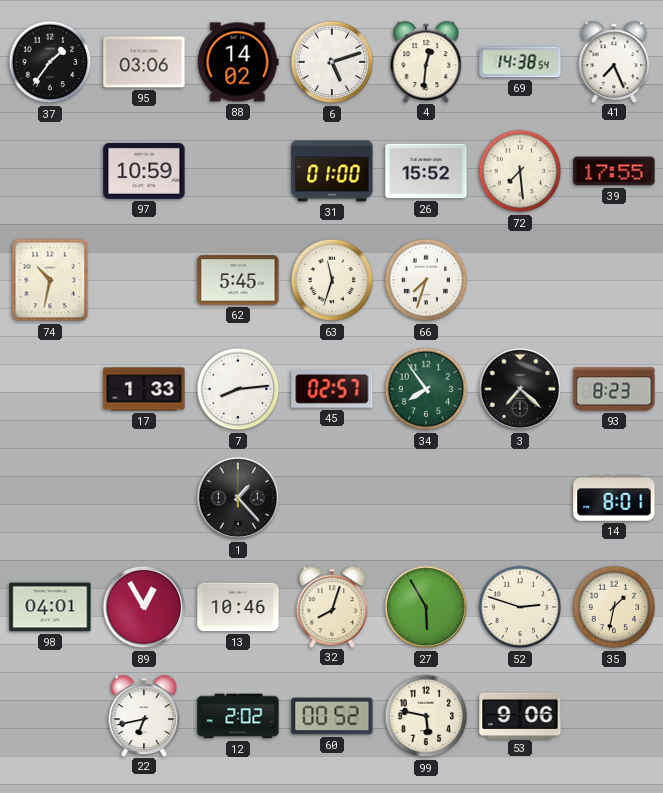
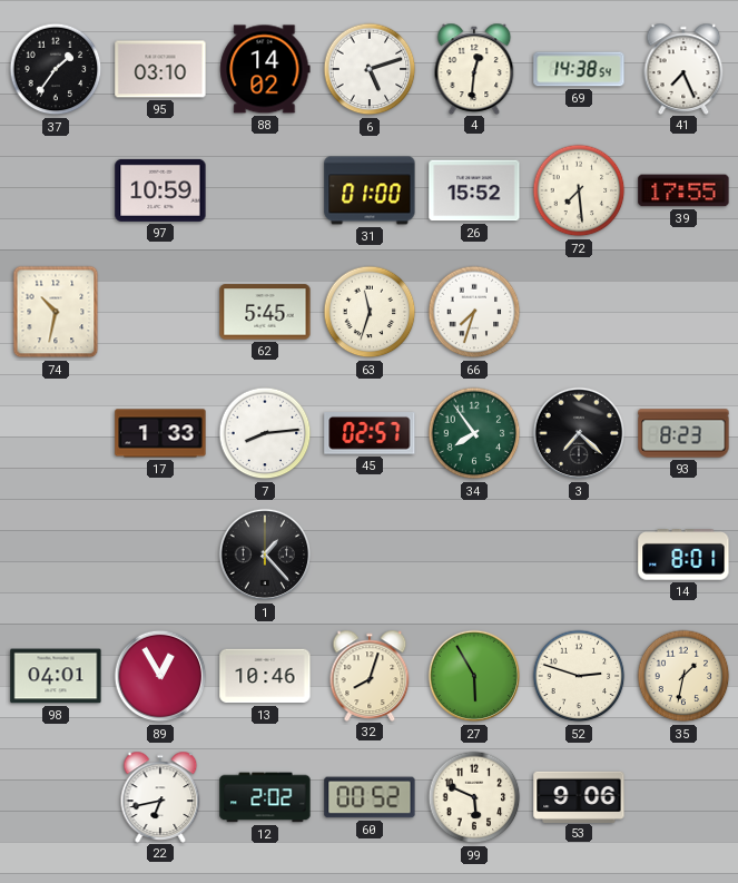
95: 03:06 -> 03:10
99: 5:47 -> 5:49
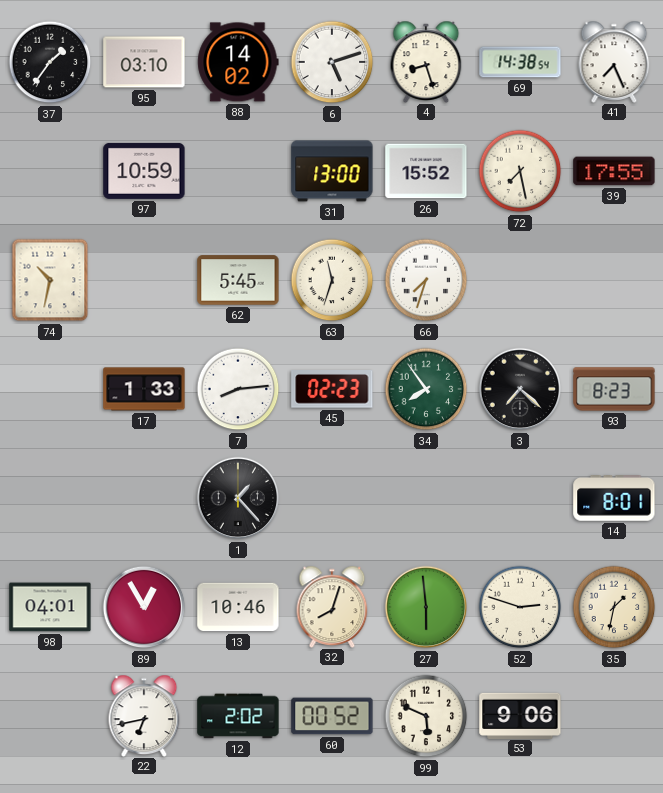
4: 12:31 -> 8:27
31: 01:00 -> 13:00
72: 7:29 -> 7:28
45: 02:57 -> 02:23
27: 5:55 -> 5:59
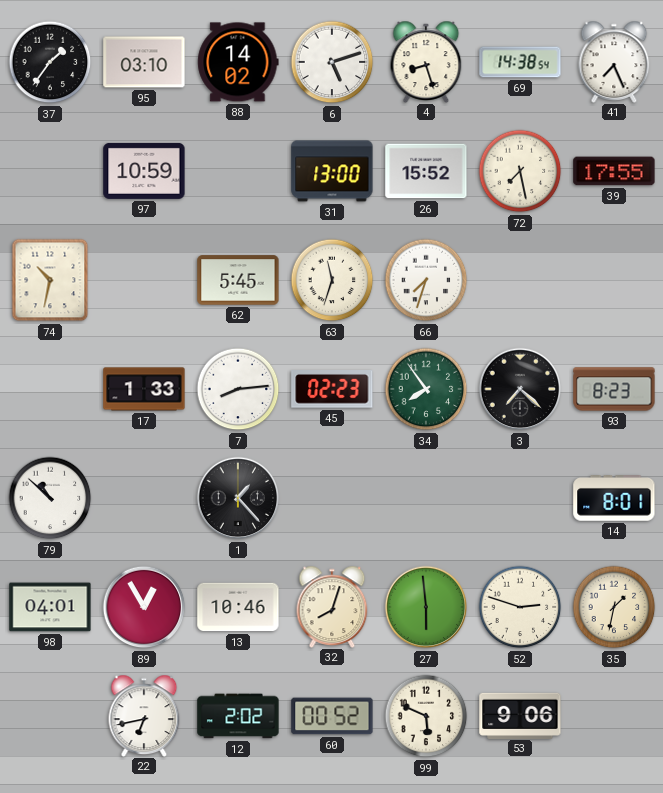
79: none -> 10:52
